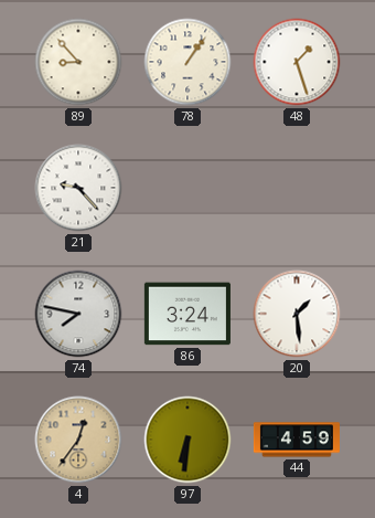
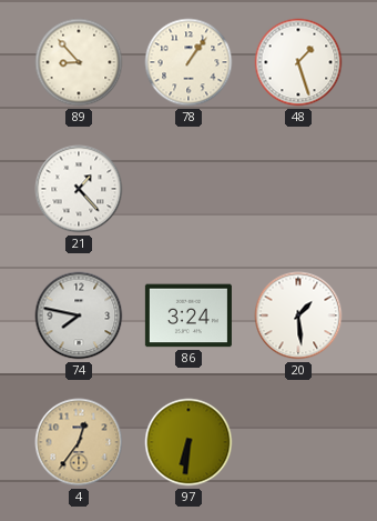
21: 9:23 -> 1:23
44: 4:59 -> none
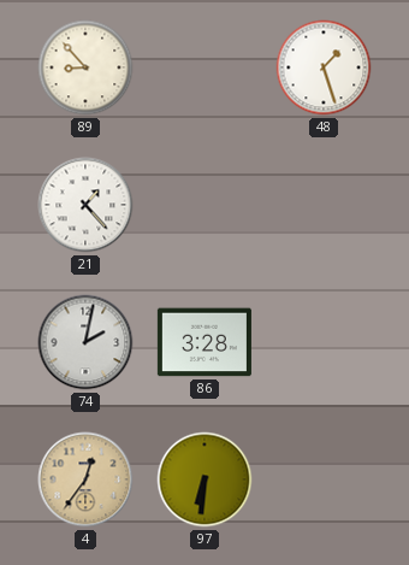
78: 1:06 -> none
74: 7:47 -> 2:02
86: 3:24 -> 3:28
20: 1:29 -> none
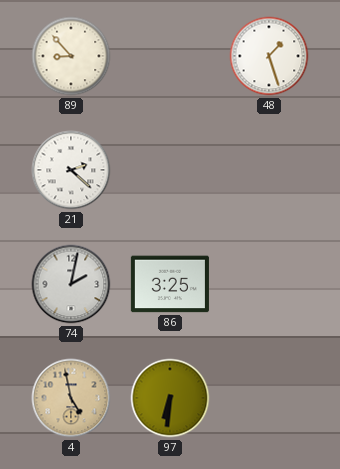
21: 1:23 -> 2:22
86: 3:28 -> 3:25
4: 12:36 -> 4:58
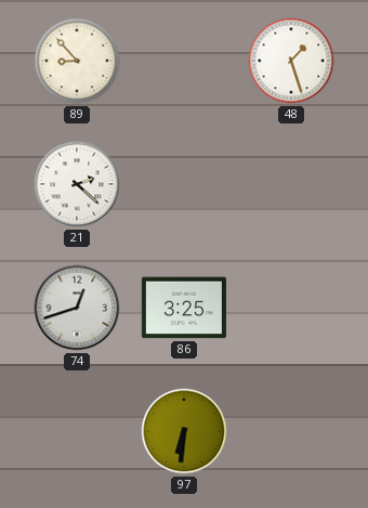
74: 2:02 -> 12:42
4: 4:58 -> none
